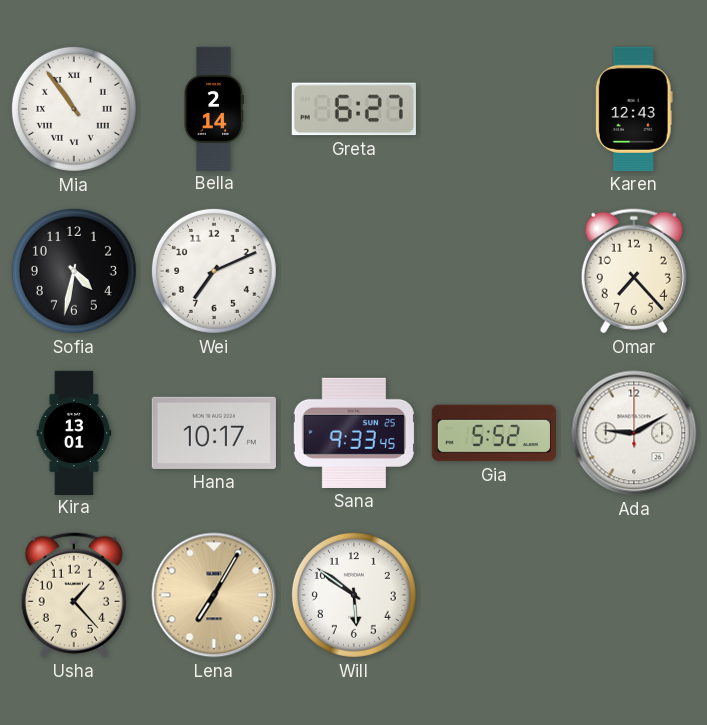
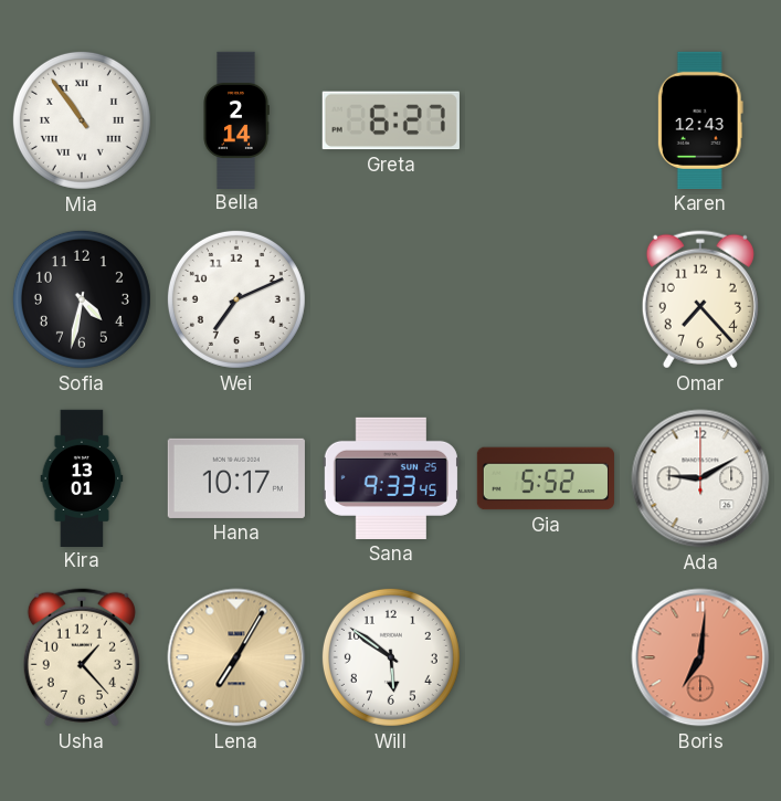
Boris: none -> 7:01
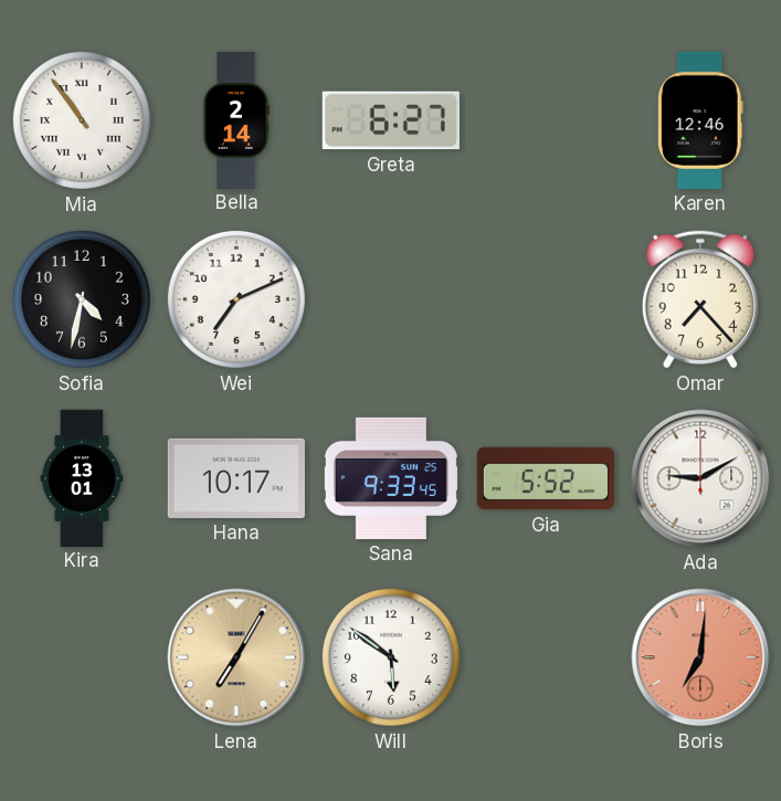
Karen: 12:43 -> 12:46
Usha: 1:23 -> none
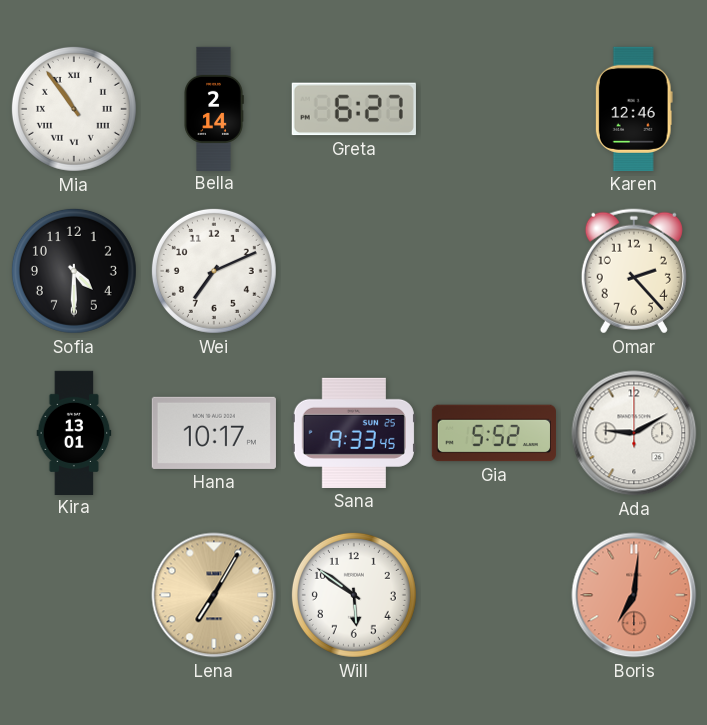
Sofia: 4:32 -> 4:30
Omar: 7:23 -> 2:23
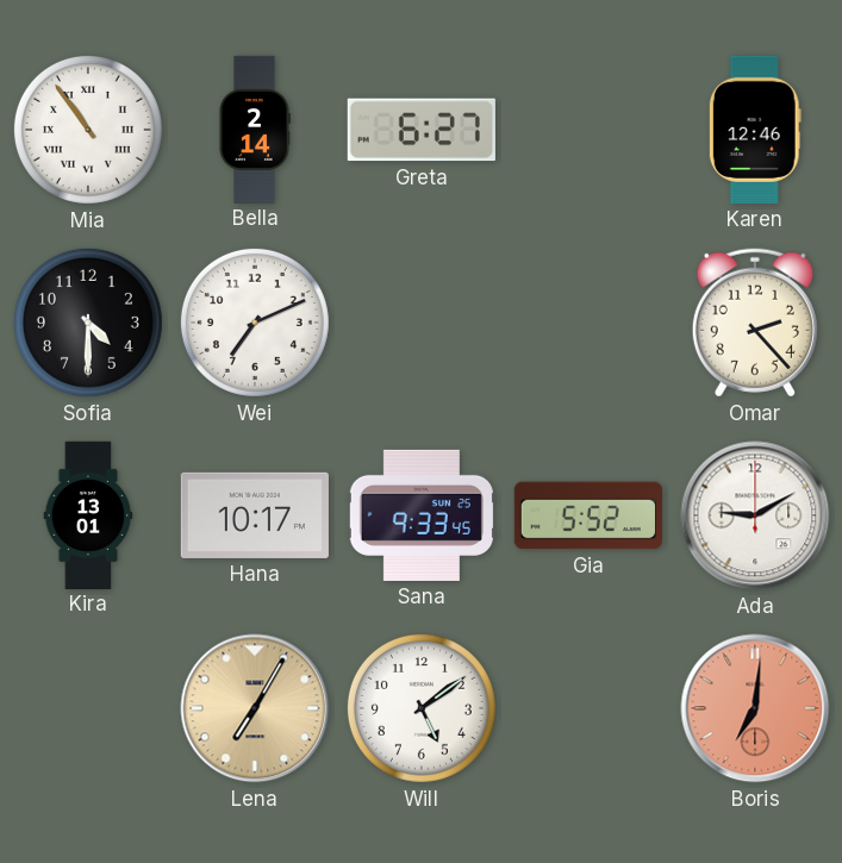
Will: 5:51 -> 5:09
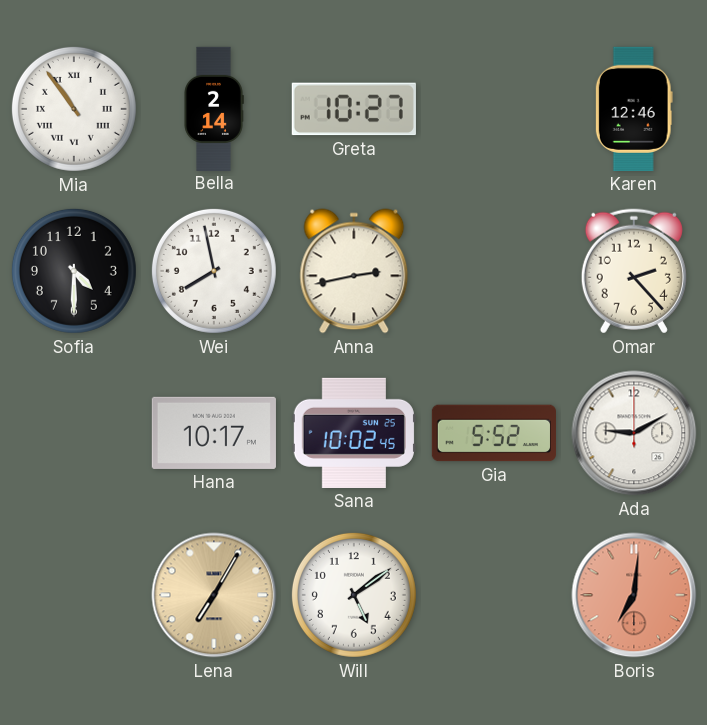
Greta: 6:27 -> 10:27
Wei: 7:11 -> 7:58
Anna: none -> 2:43
Kira: 13:01 -> none
Sana: 9:33 -> 10:02
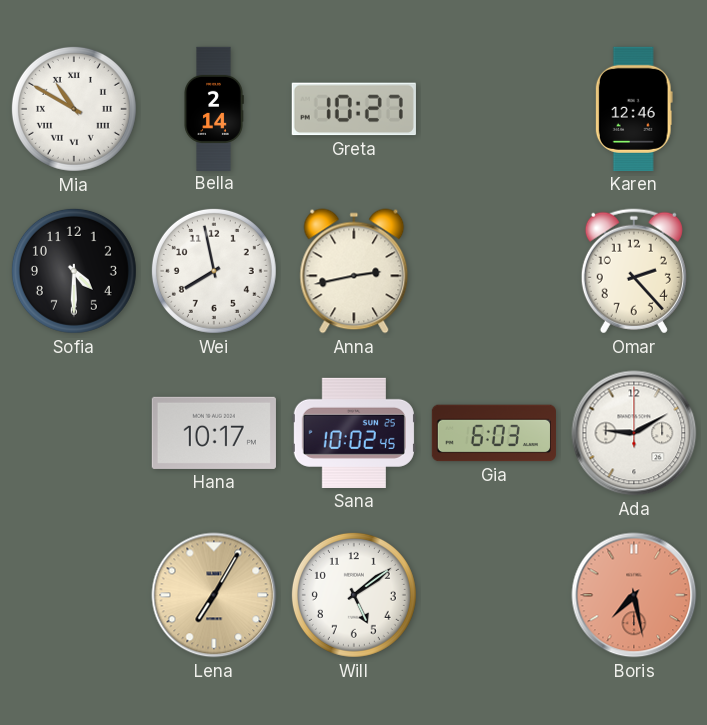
Mia: 10:54 -> 10:50
Gia: 5:52 -> 6:03
Boris: 7:01 -> 7:28
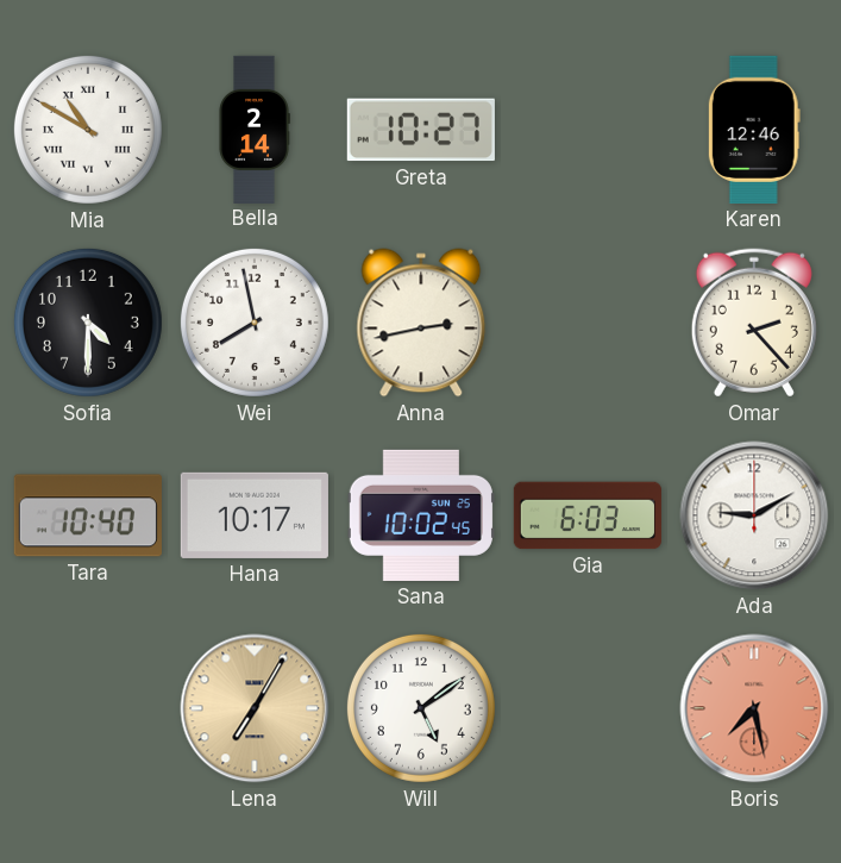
Tara: none -> 10:40
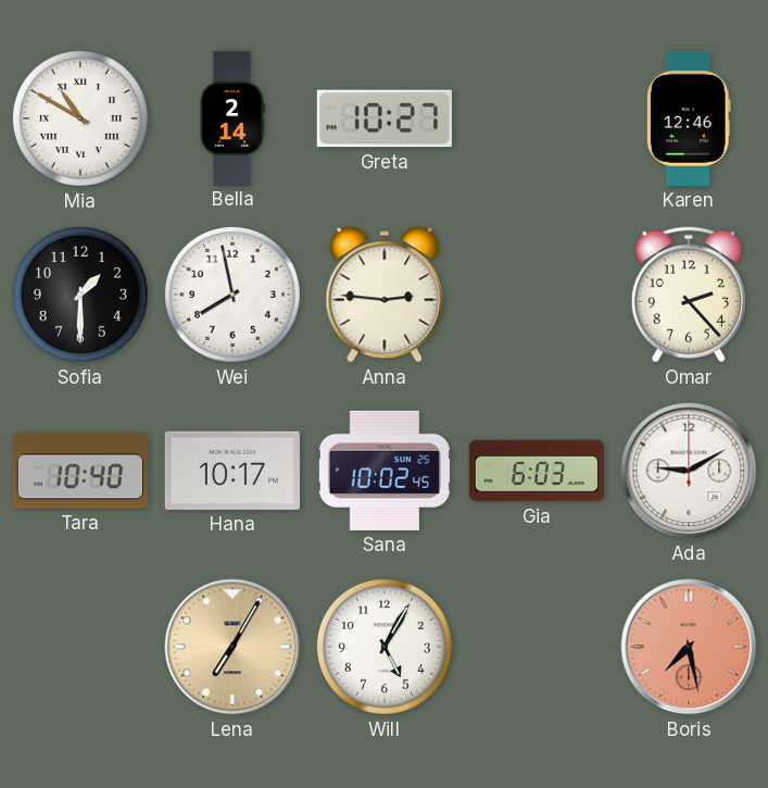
Sofia: 4:30 -> 1:30
Anna: 2:43 -> 2:46
Will: 5:09 -> 5:05
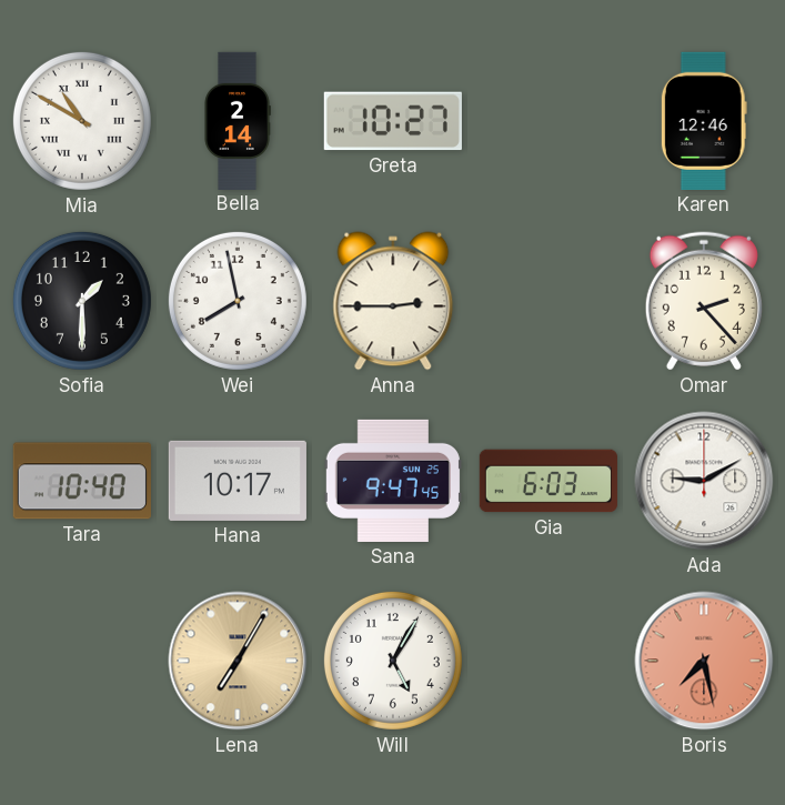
Anna: 2:46 -> 2:45
Sana: 10:02 -> 9:47
